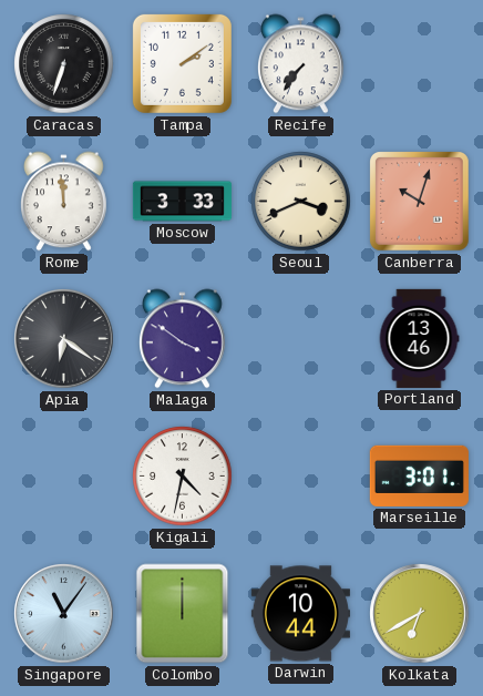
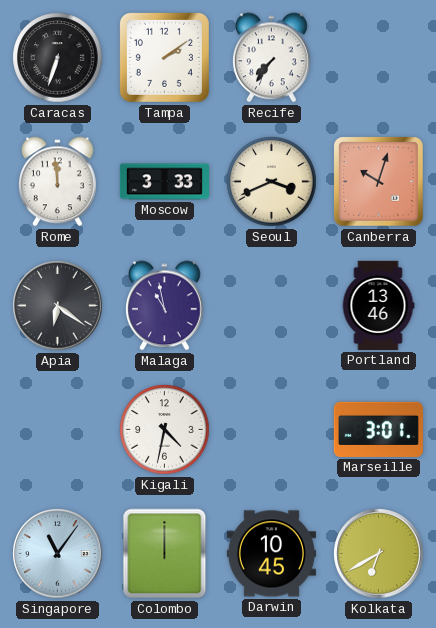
Malaga: 3:51 -> 10:58
Darwin: 10:44 -> 10:45
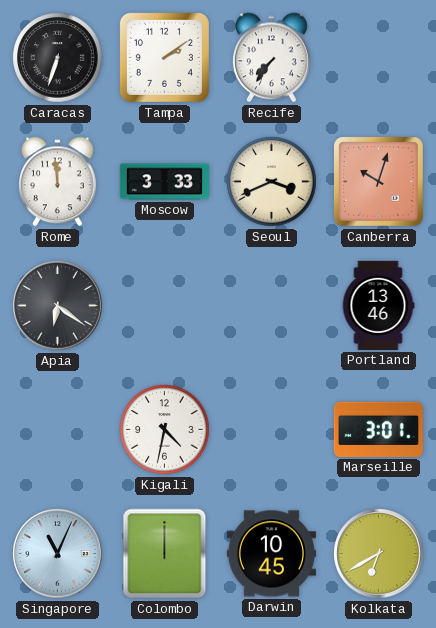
Malaga: 10:58 -> none
Singapore: 11:06 -> 11:04
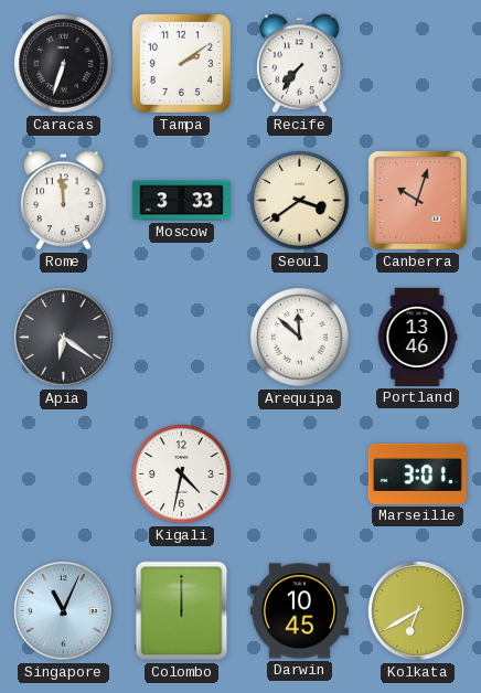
Seoul: 3:41 -> 3:39
Arequipa: none -> 11:52
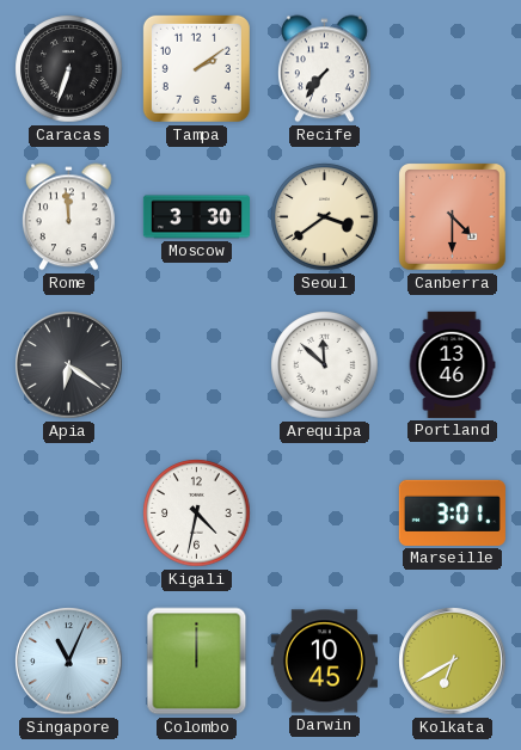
Moscow: 3:33 -> 3:30
Canberra: 10:03 -> 4:30
